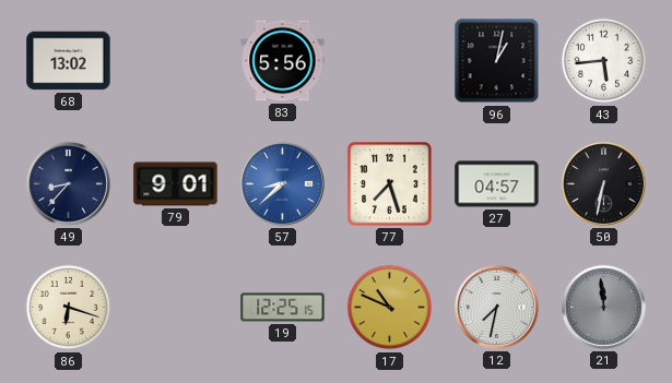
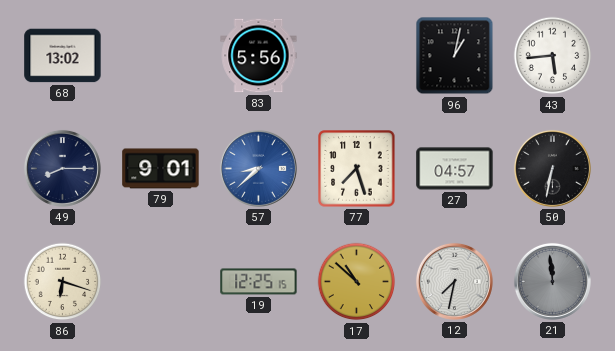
49: 8:37 -> 8:15
17: 10:49 -> 10:52
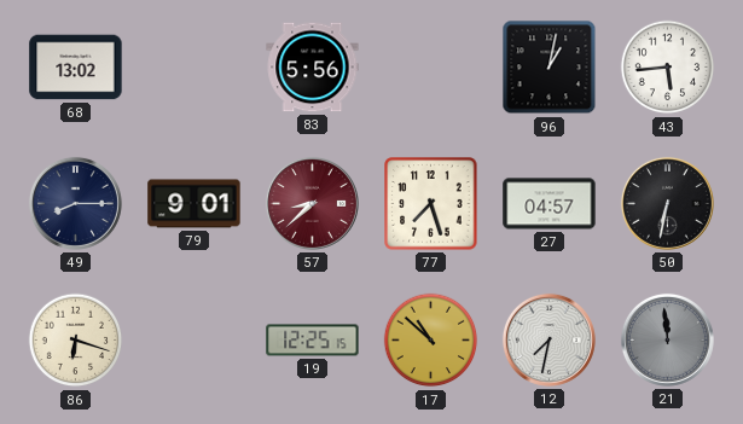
57 dial: blue -> burgundy
